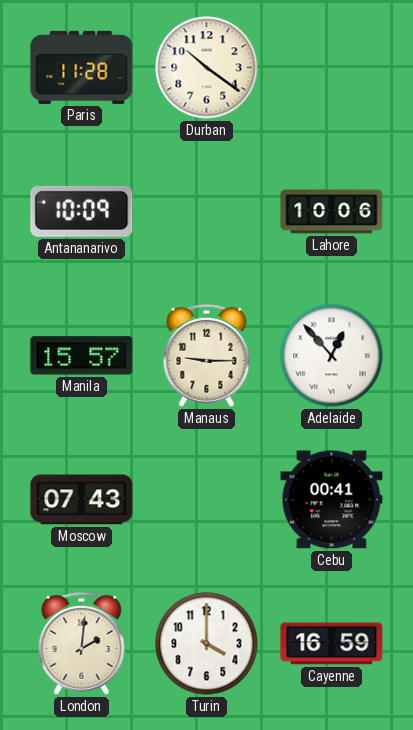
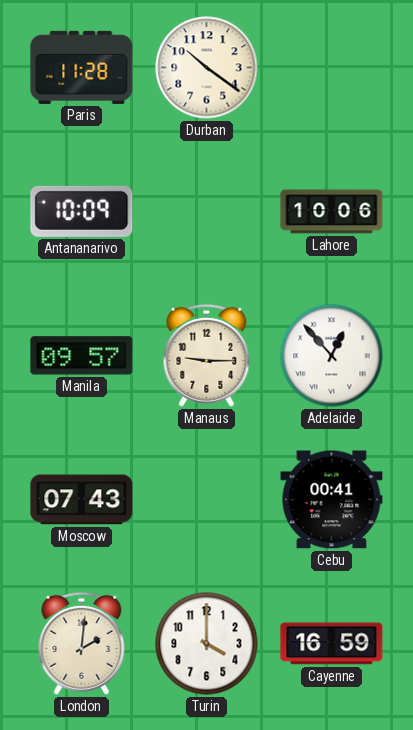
Manila: 15:57 -> 09:57
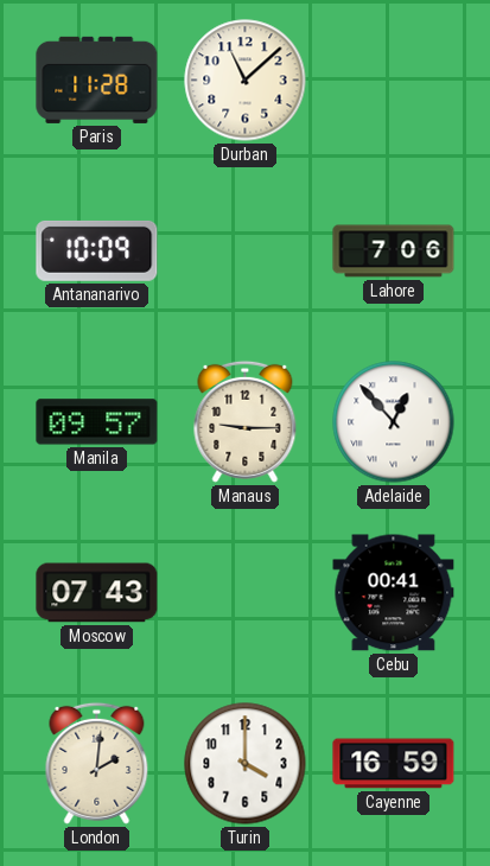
Durban: 10:21 -> 11:08
Lahore: 10:06 -> 7:06
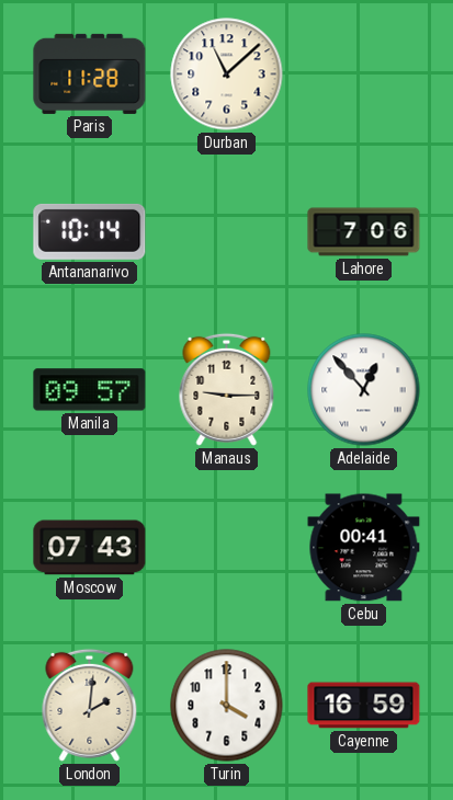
Antananarivo: 10:09 -> 10:14
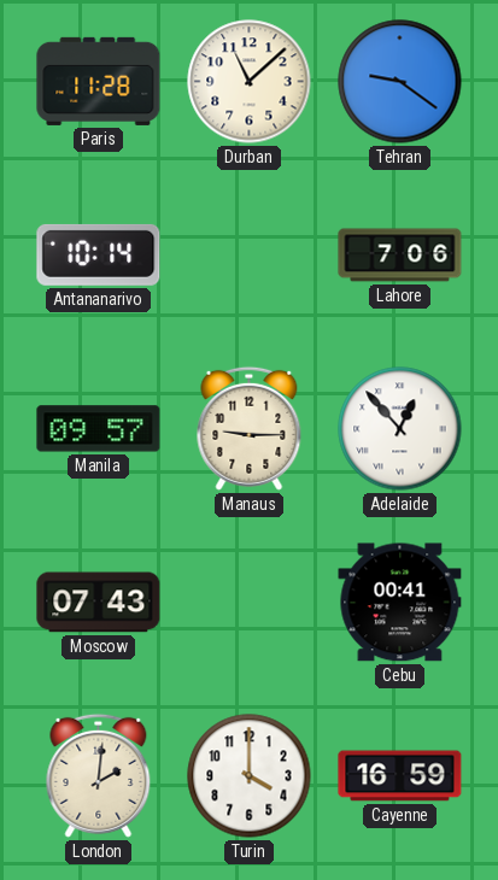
Tehran: none -> 9:21
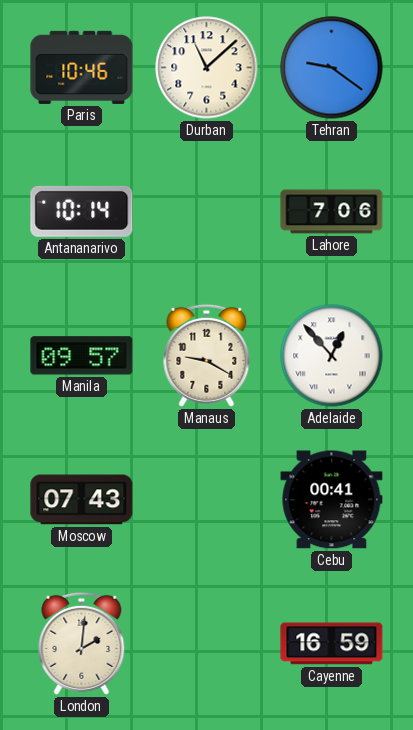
Paris: 11:28 -> 10:46
Manaus: 9:15 -> 9:20
Turin: 4:00 -> none
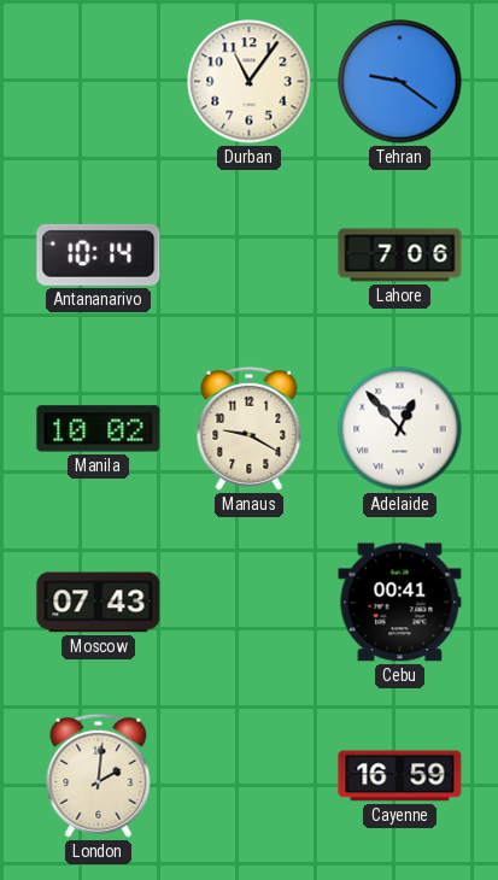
Paris: 10:46 -> none
Durban: 11:08 -> 11:06
Manila: 09:57 -> 10:02
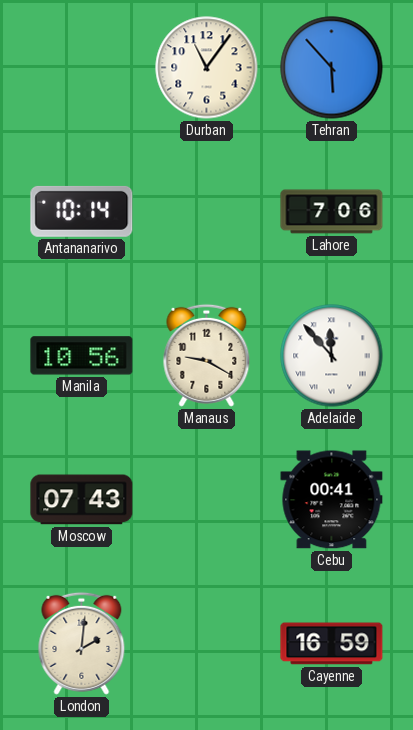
Tehran: 9:21 -> 5:53
Manila: 10:02 -> 10:56
Adelaide: 12:53 -> 11:53
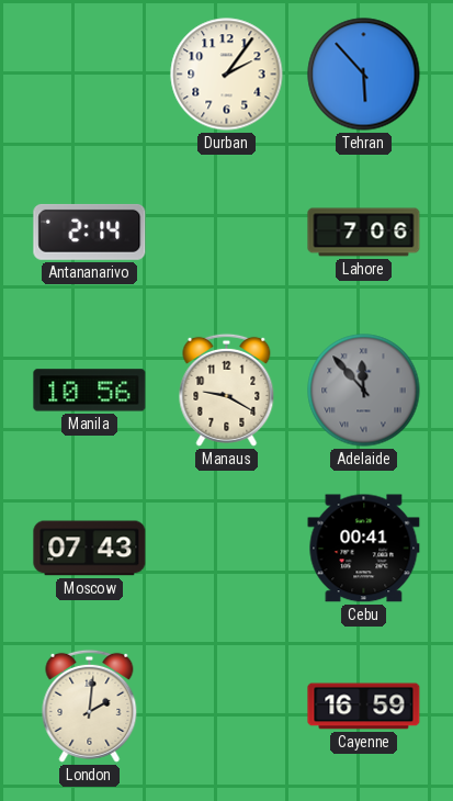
Durban: 11:06 -> 2:06
Antananarivo: 10:14 -> 2:14
Adelaide dial: white -> grey
